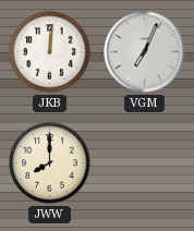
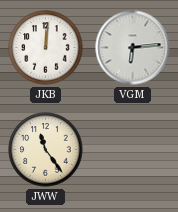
VGM: 7:04 -> 6:14
JWW: 8:00 -> 11:24
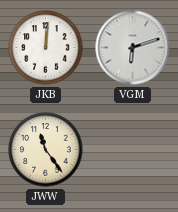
VGM: 6:14 -> 6:12
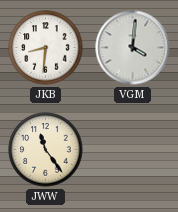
JKB: 12:01 -> 8:31
VGM: 6:12 -> 4:01
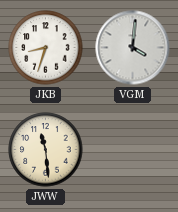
JKB: 8:31 -> 8:33
JWW: 11:24 -> 11:29
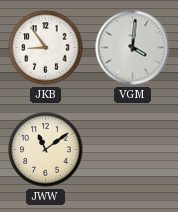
JKB: 8:33 -> 8:54
JWW: 11:29 -> 11:09
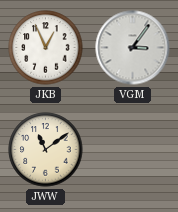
JKB: 8:54 -> 12:56
VGM: 4:01 -> 3:06
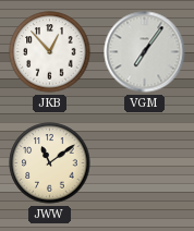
JKB: 12:56 -> 12:53
VGM: 3:06 -> 7:06
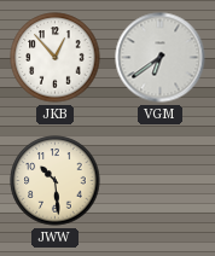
VGM: 7:06 -> 6:39
JWW: 11:09 -> 10:29
